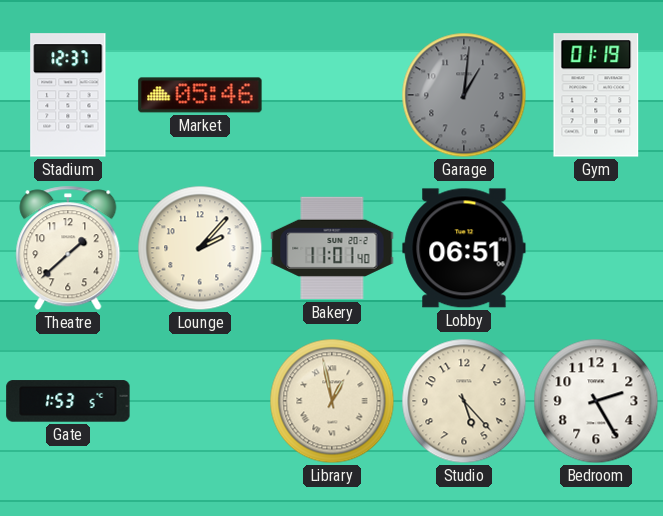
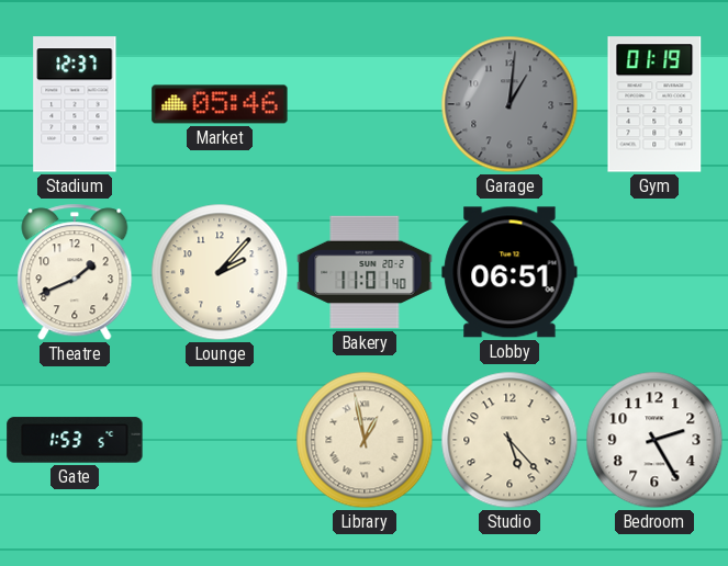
Theatre: 1:38 -> 1:41
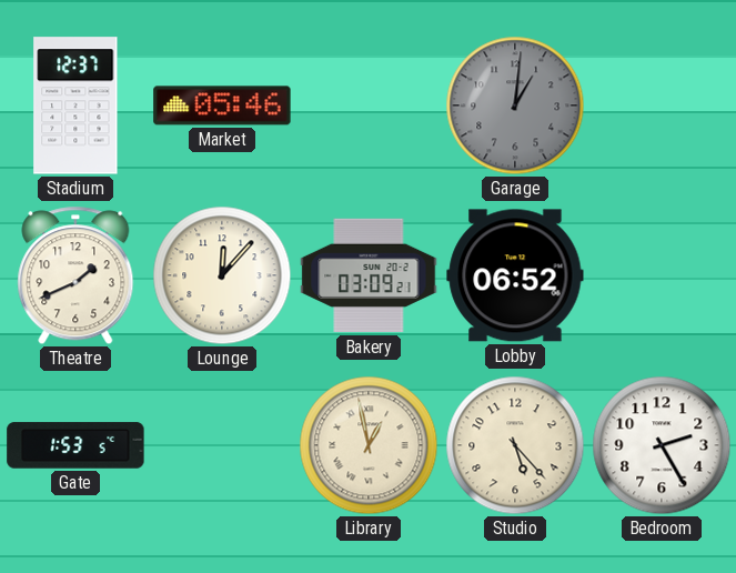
Gym: 01:19 -> none
Lounge: 2:07 -> 12:07
Bakery: 11:01 -> 03:09
Lobby: 06:51 -> 06:52
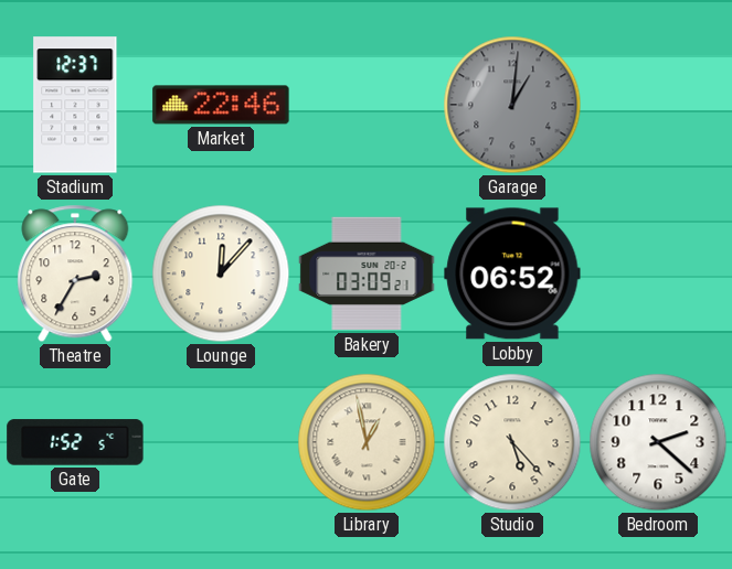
Market: 05:46 -> 22:46
Theatre: 1:41 -> 2:35
Gate: 1:53 -> 1:52
Bedroom: 2:25 -> 2:22
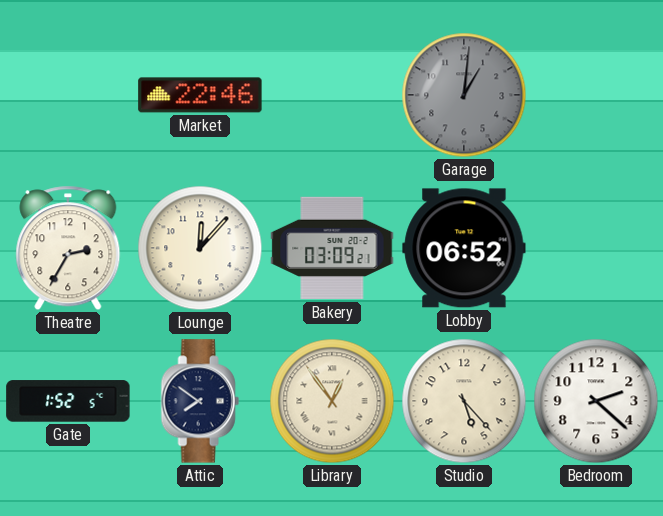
Stadium: 12:37 -> none
Attic: none -> 7:51
Library: 12:58 -> 12:54
